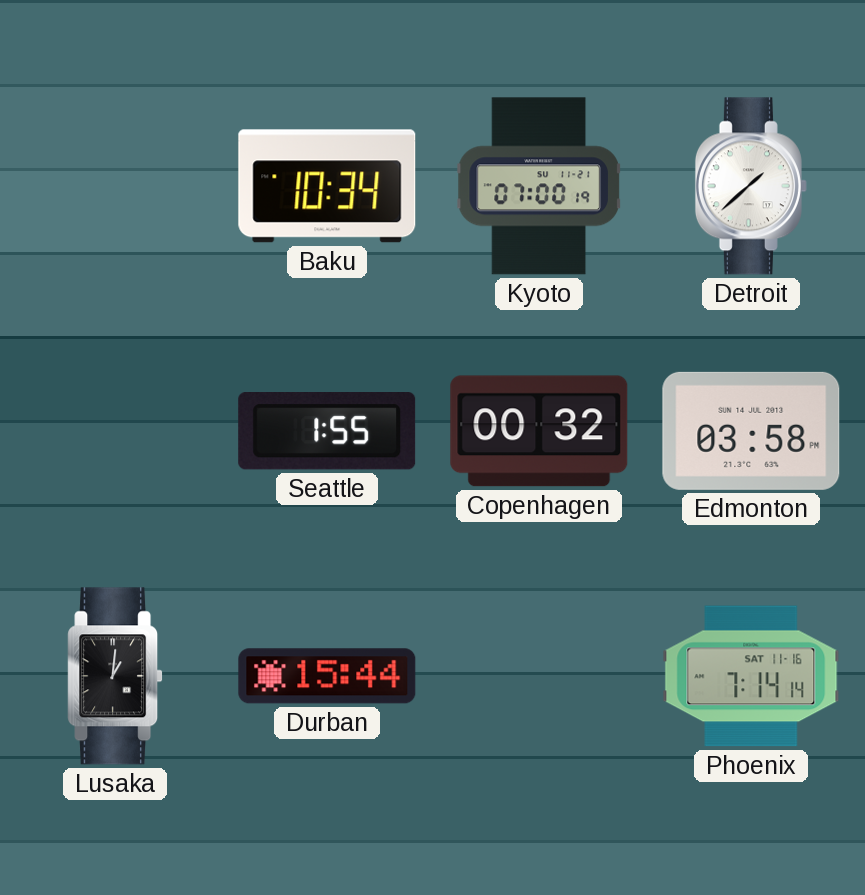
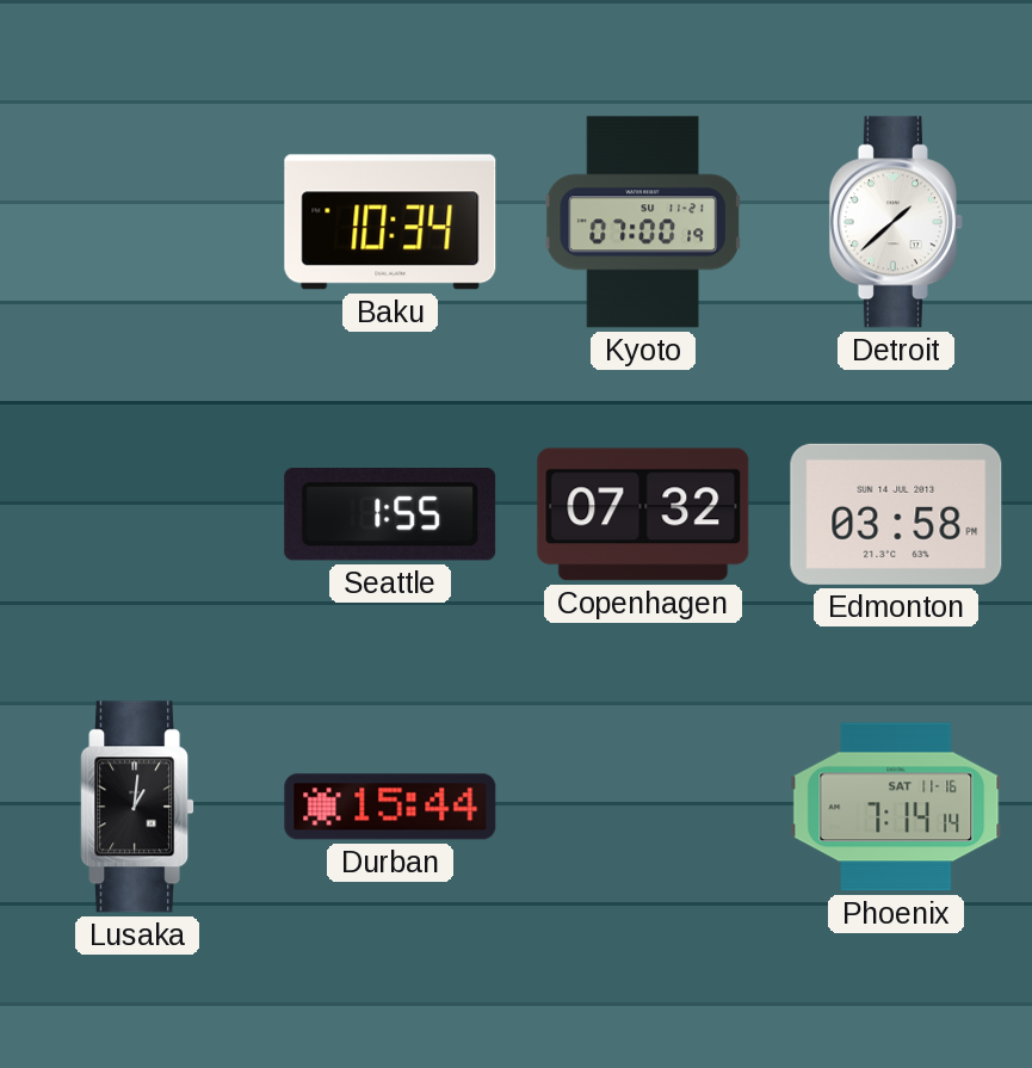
Copenhagen: 00:32 -> 07:32
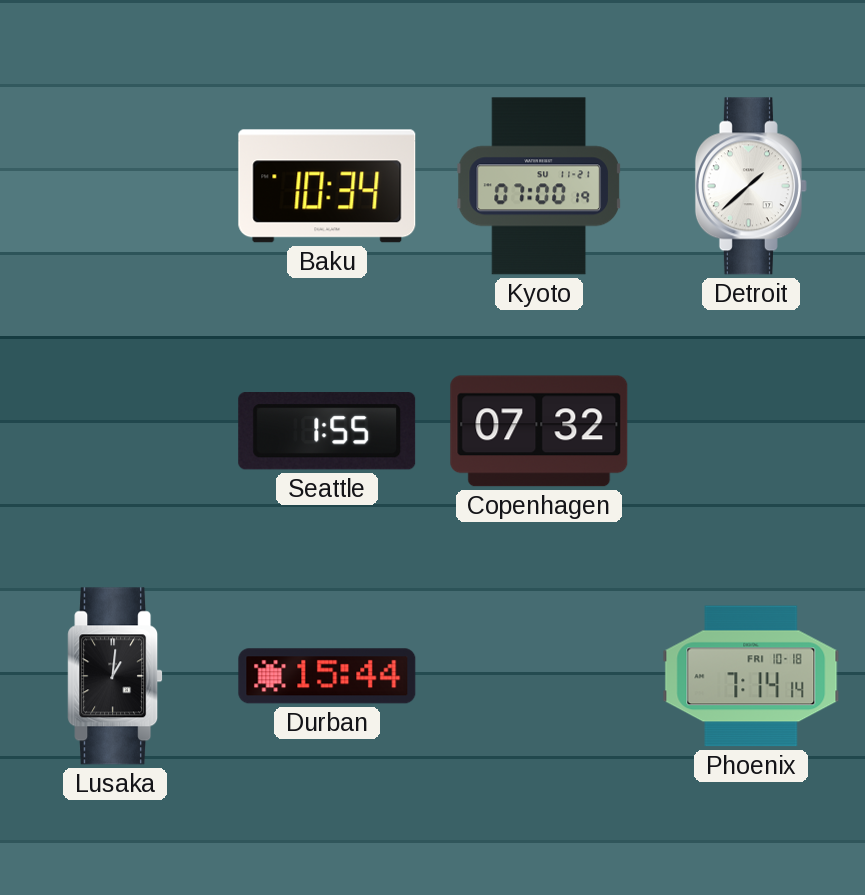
Edmonton: 03:58 -> none
Phoenix date: SAT 11-16 -> FRI 10-18
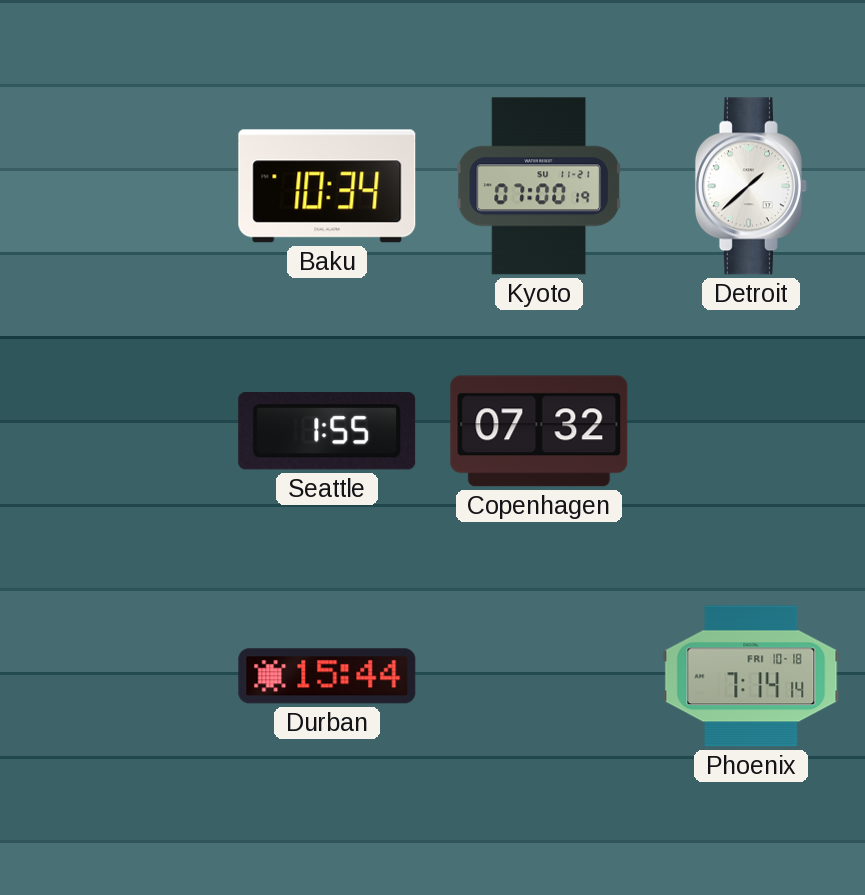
Lusaka: 1:01 -> none
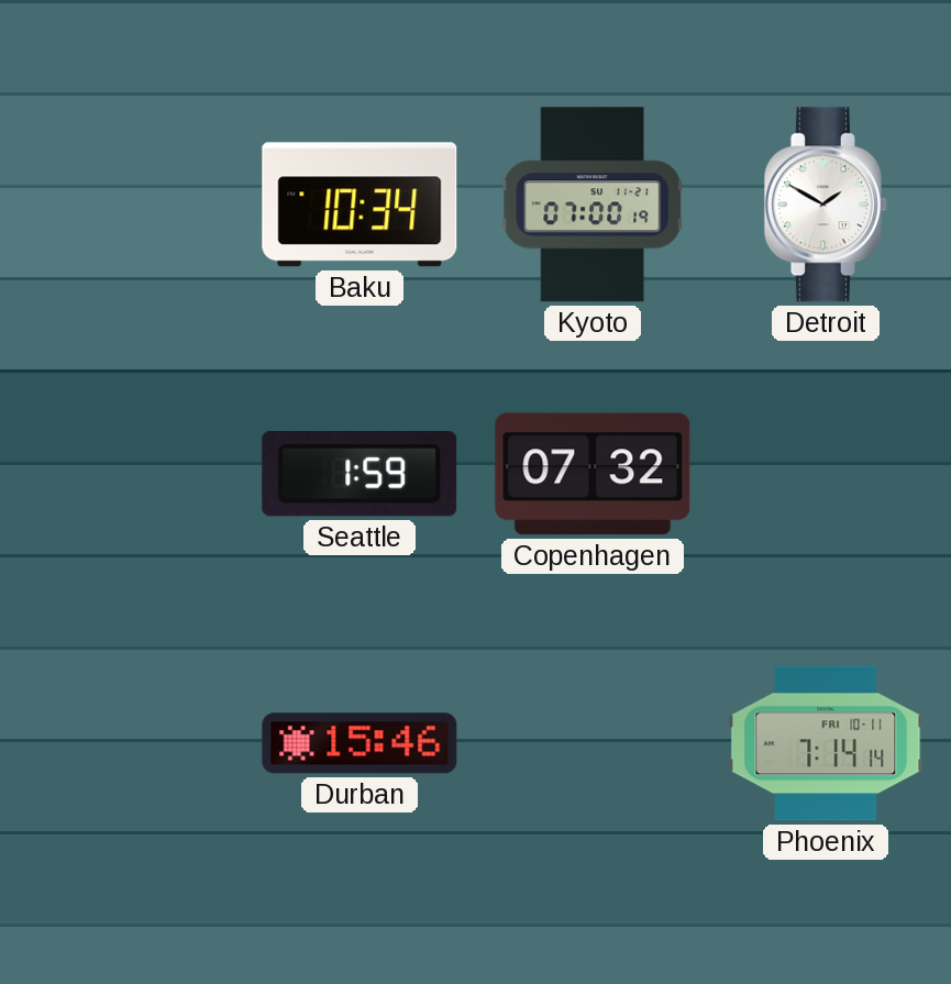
Detroit: 1:38 -> 1:50
Seattle: 1:55 -> 1:59
Durban: 15:44 -> 15:46
Phoenix date: FRI 10-18 -> FRI 10-11
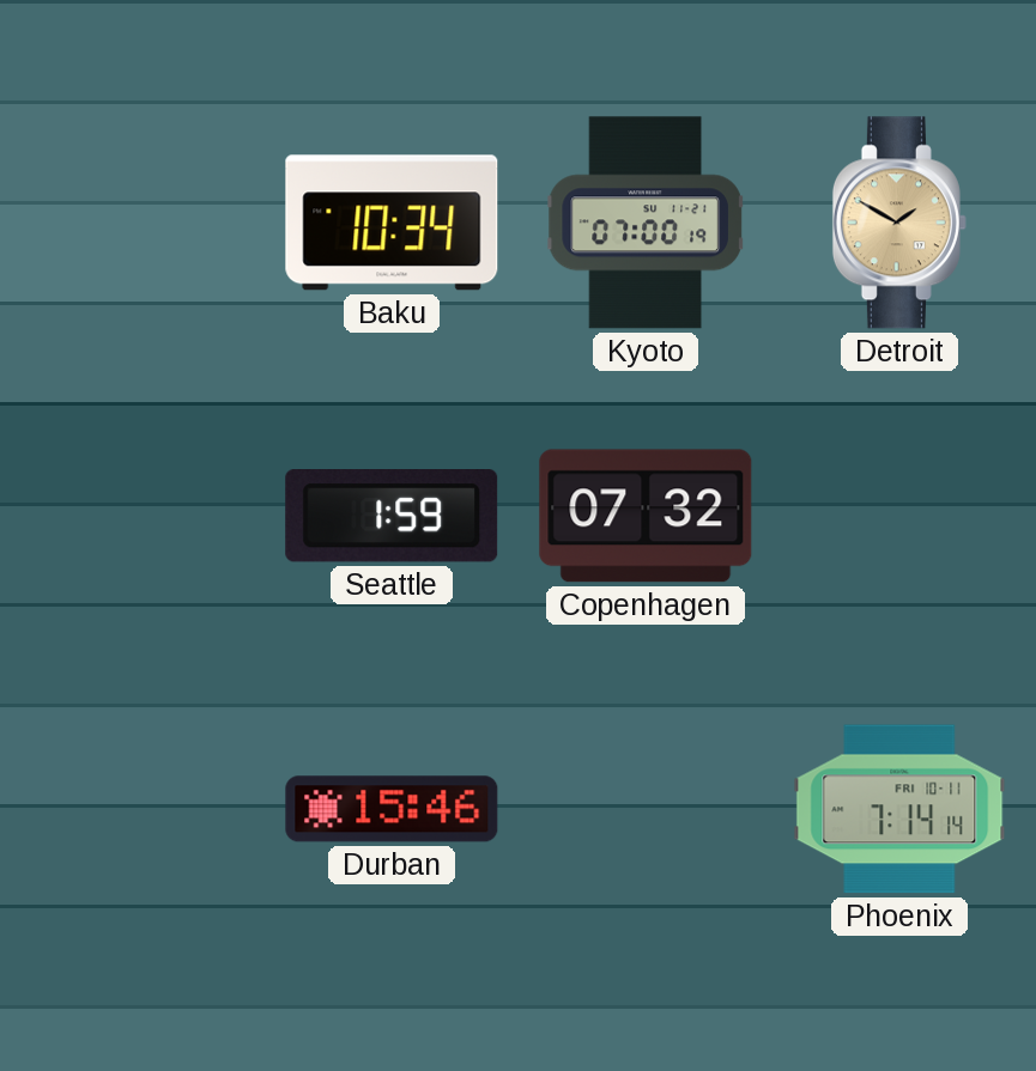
Detroit dial: white -> champagne
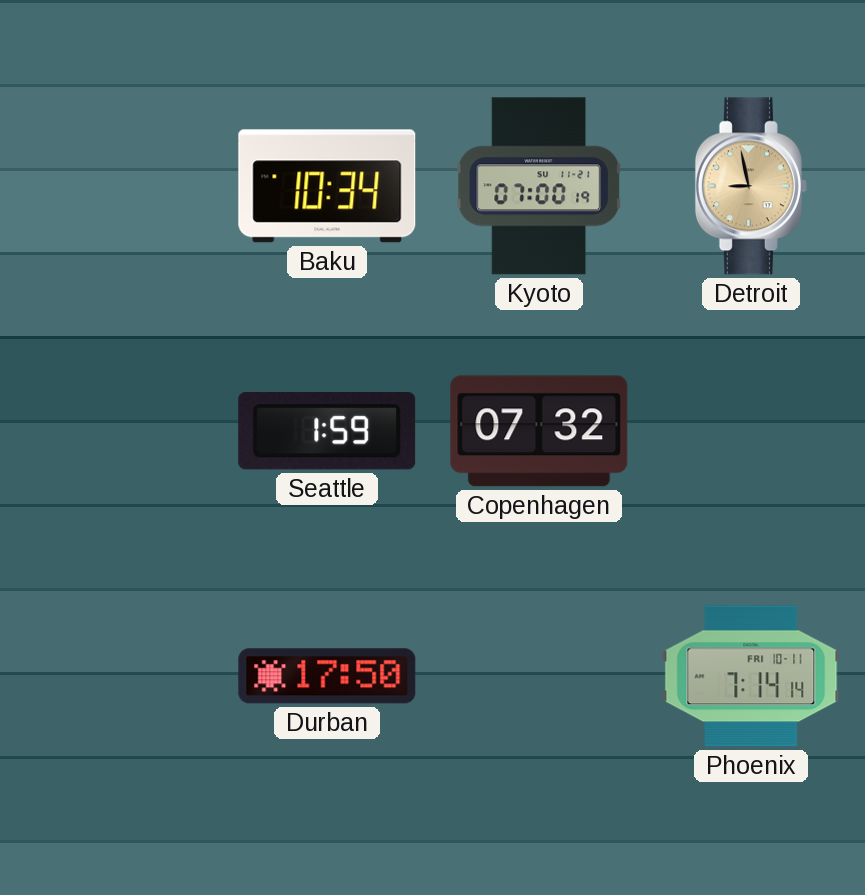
Detroit: 1:50 -> 8:58
Durban: 15:46 -> 17:50
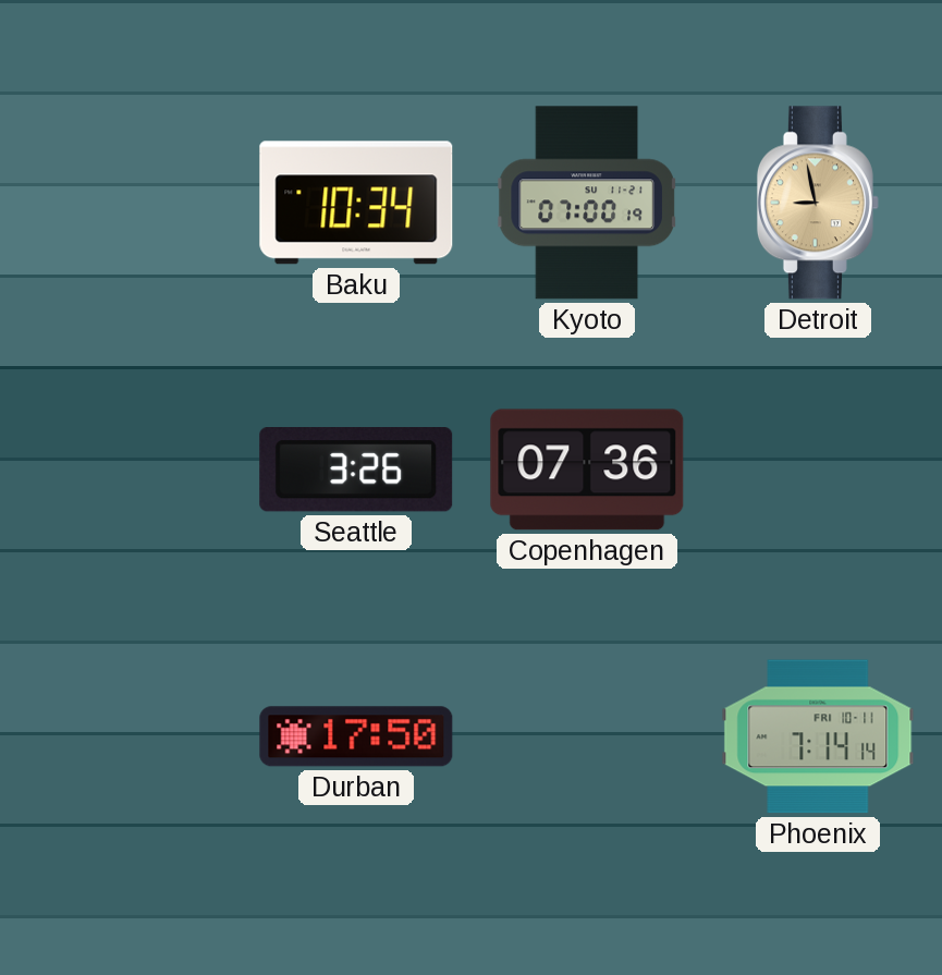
Seattle: 1:59 -> 3:26
Copenhagen: 07:32 -> 07:36
